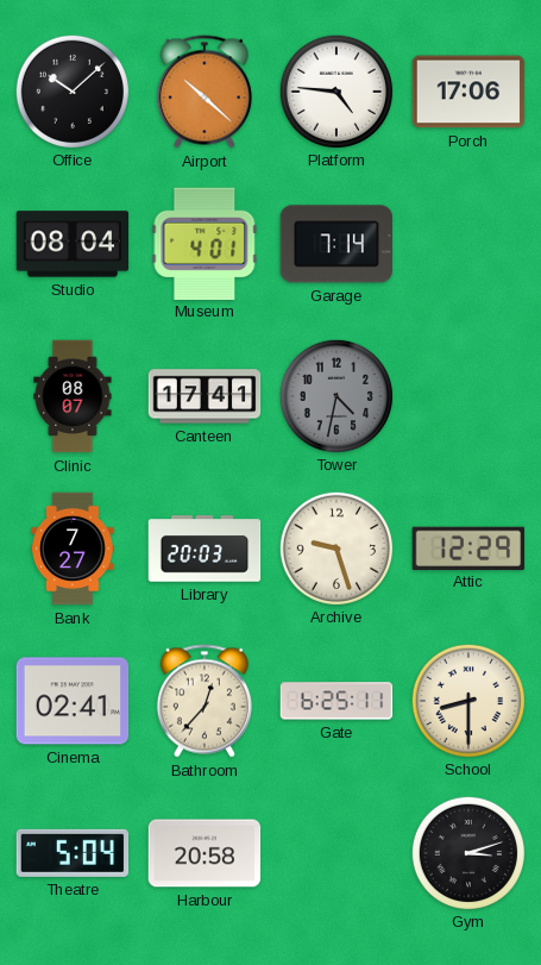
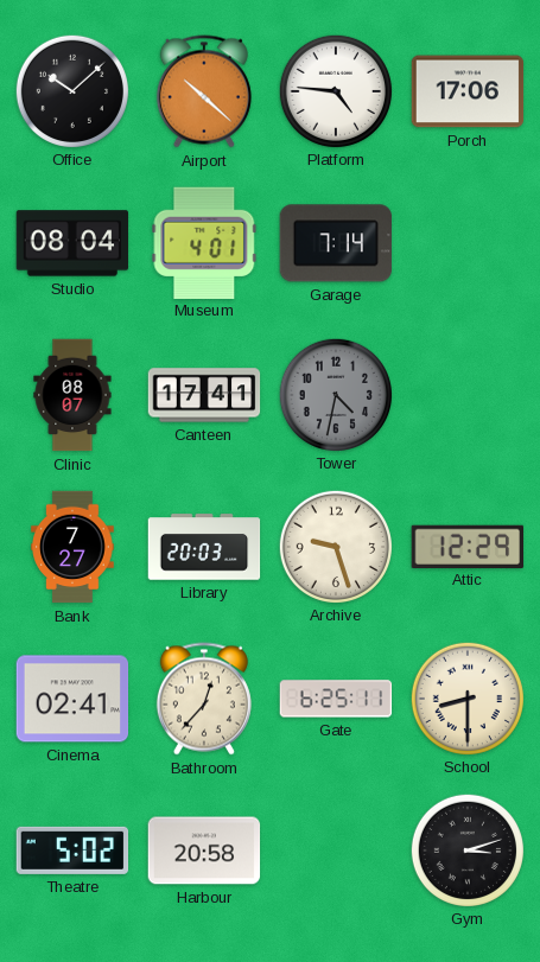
Theatre: 5:04 -> 5:02
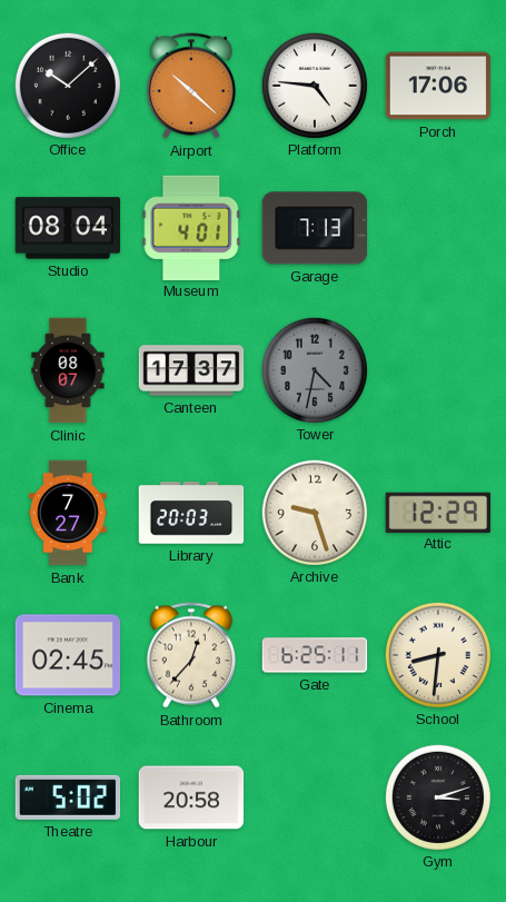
Garage: 7:14 -> 7:13
Canteen: 17:41 -> 17:37
Cinema: 02:41 -> 02:45
School: 8:30 -> 8:31
